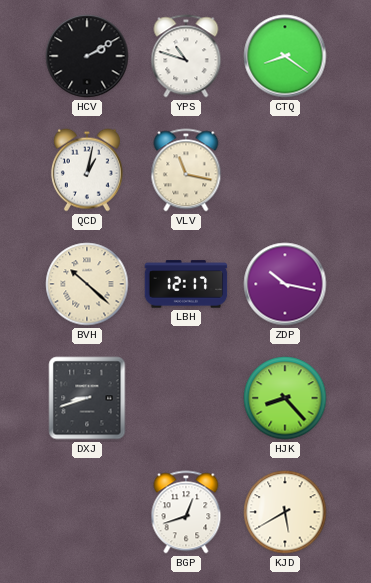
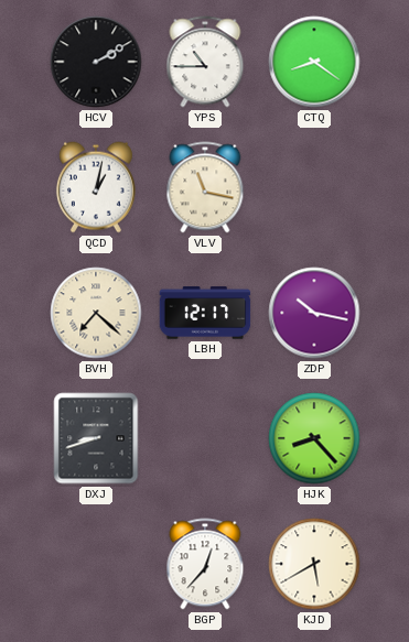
YPS: 10:48 -> 10:45
BVH: 10:22 -> 7:22
BGP: 12:42 -> 12:37
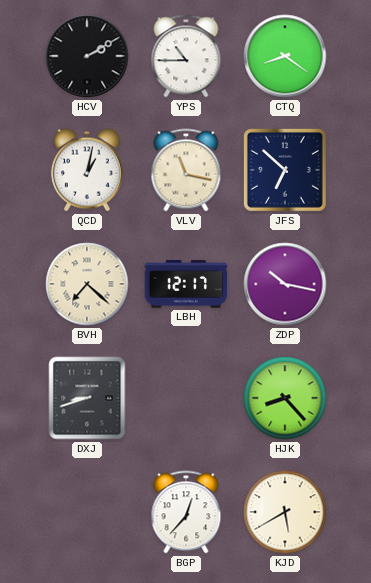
JFS: none -> 6:52
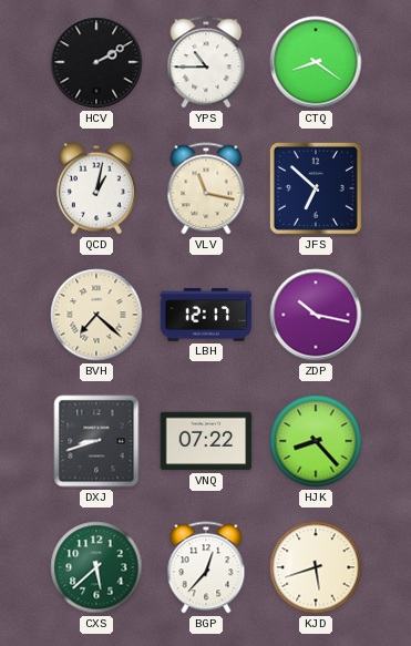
VNQ: none -> 07:22
CXS: none -> 5:38
KJD: 5:40 -> 5:42
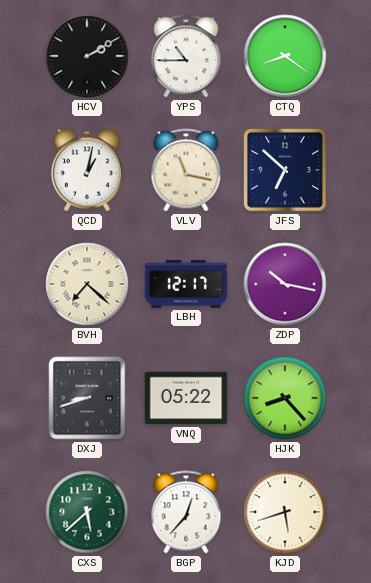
VNQ: 07:22 -> 05:22
